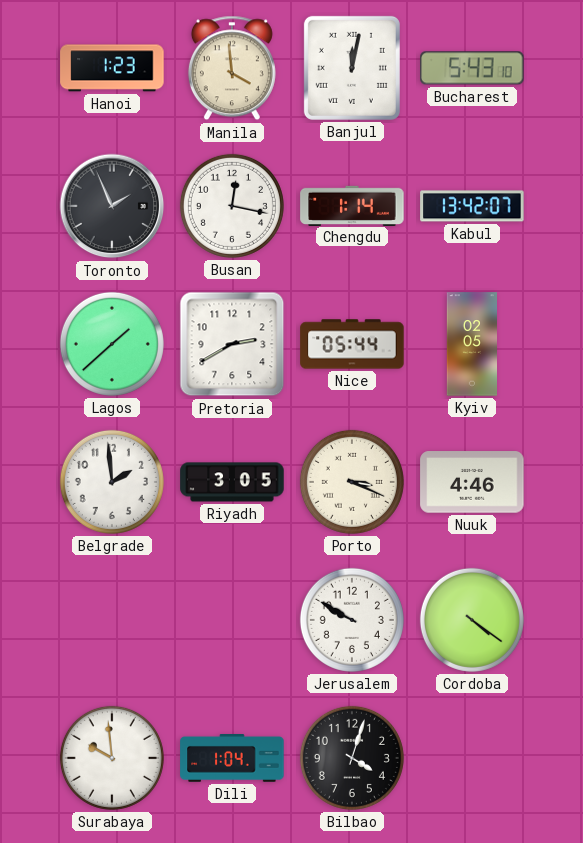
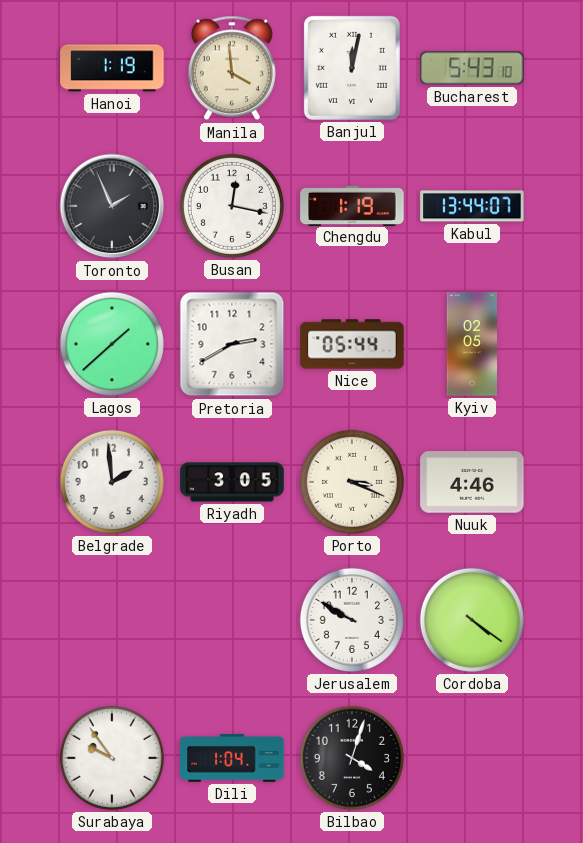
Hanoi: 1:23 -> 1:19
Chengdu: 1:14 -> 1:19
Kabul: 13:42 -> 13:44
Surabaya: 9:59 -> 9:54
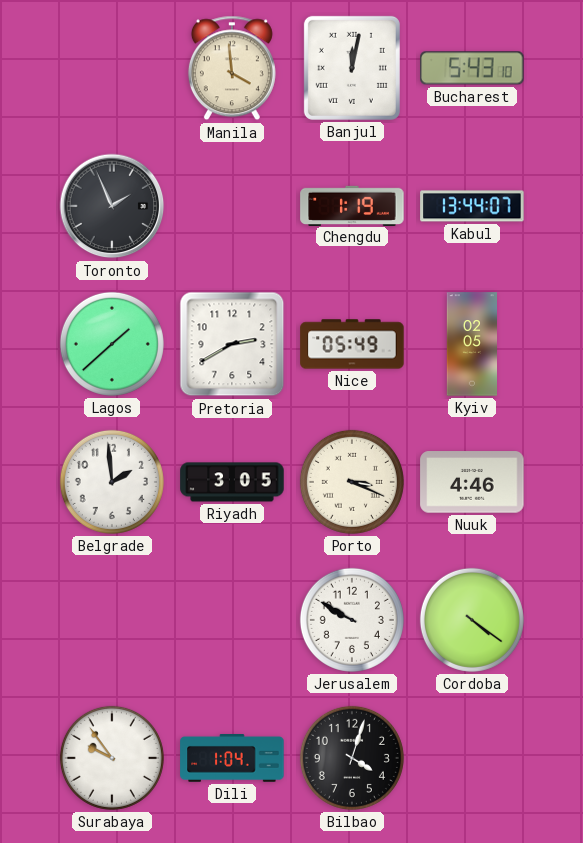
Hanoi: 1:19 -> none
Busan: 12:17 -> none
Nice: 05:44 -> 05:49
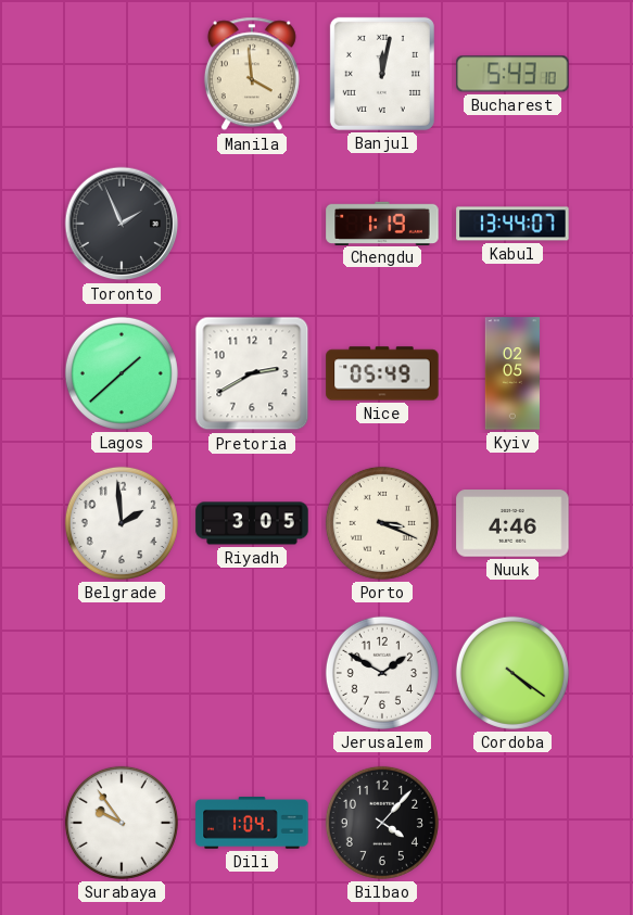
Jerusalem: 9:50 -> 1:50
Bilbao: 4:03 -> 4:07
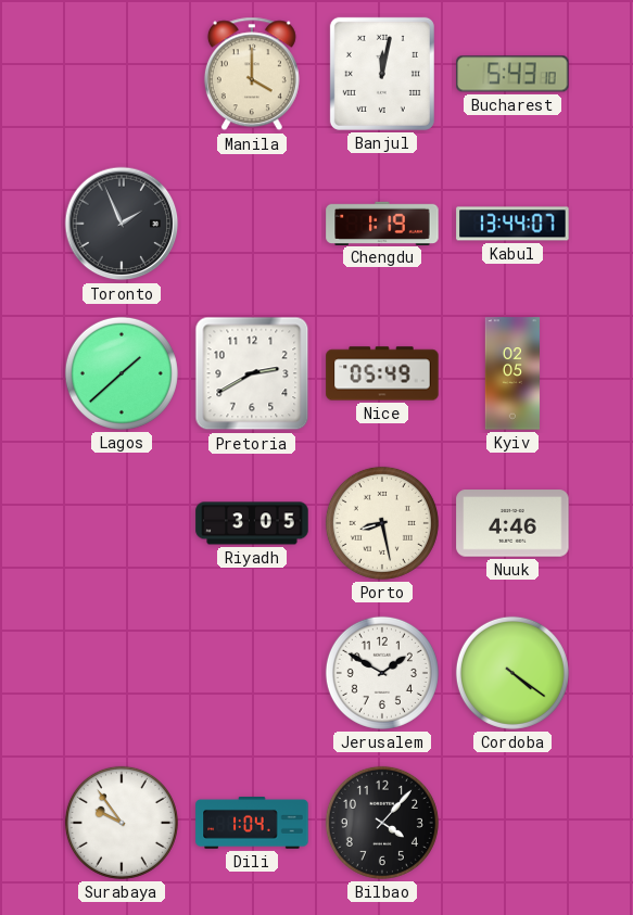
Manila: 3:59 -> 4:00
Belgrade: 1:59 -> none
Porto: 3:19 -> 8:28
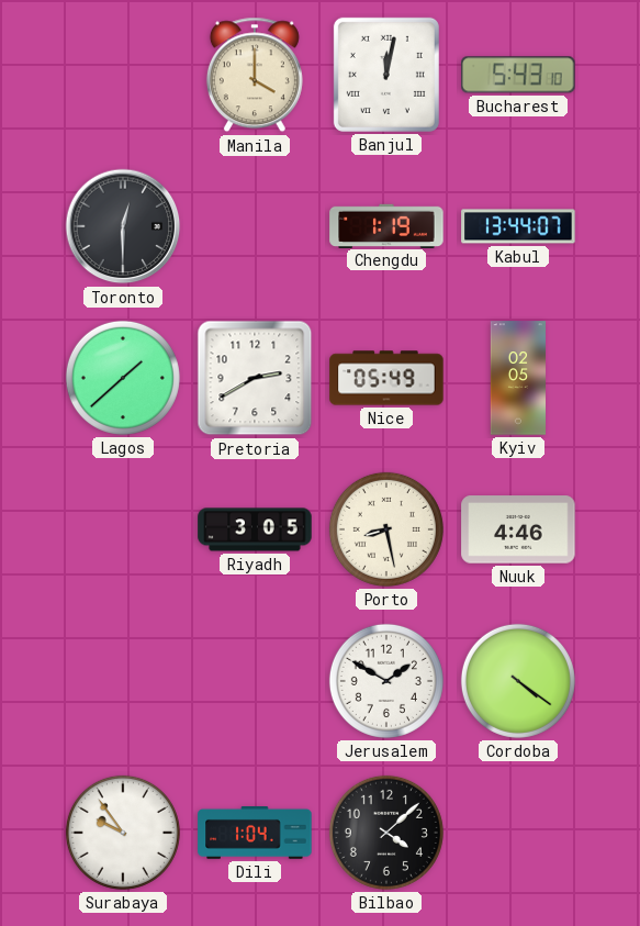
Toronto: 1:56 -> 12:30
Bilbao: 4:07 -> 4:08
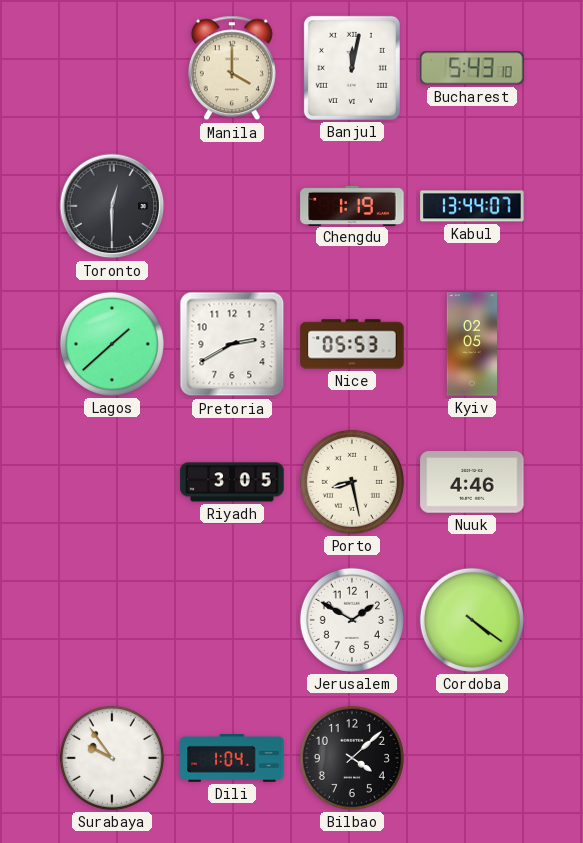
Nice: 05:49 -> 05:53
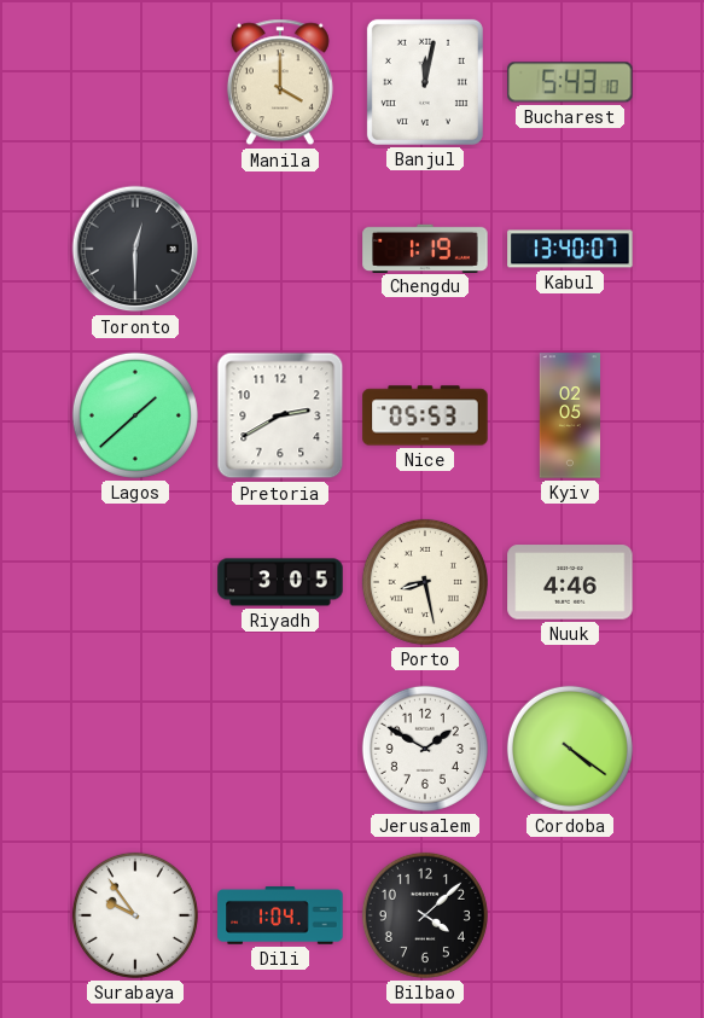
Kabul: 13:44 -> 13:40
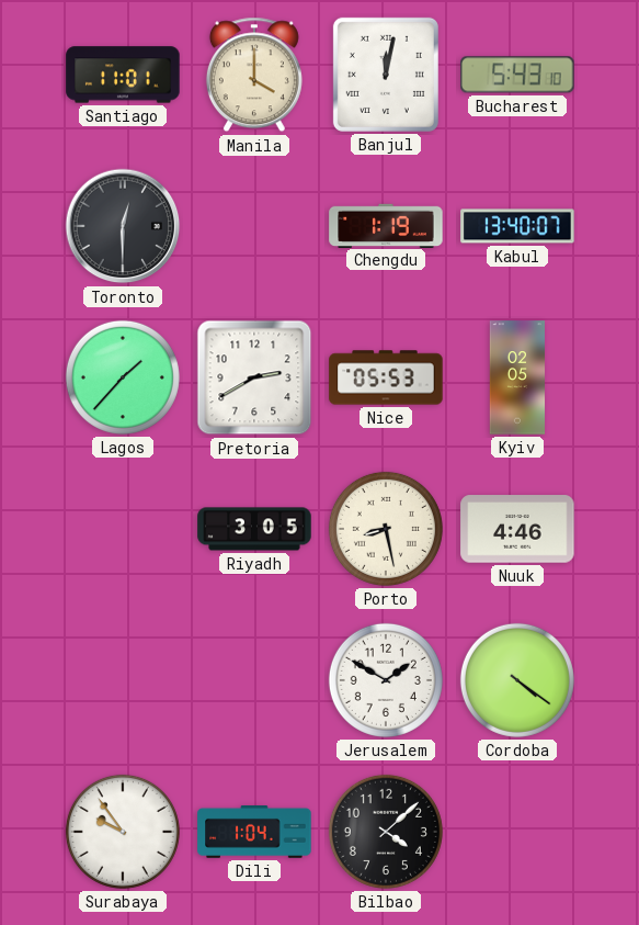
Santiago: none -> 11:01
Lagos: 1:38 -> 1:37
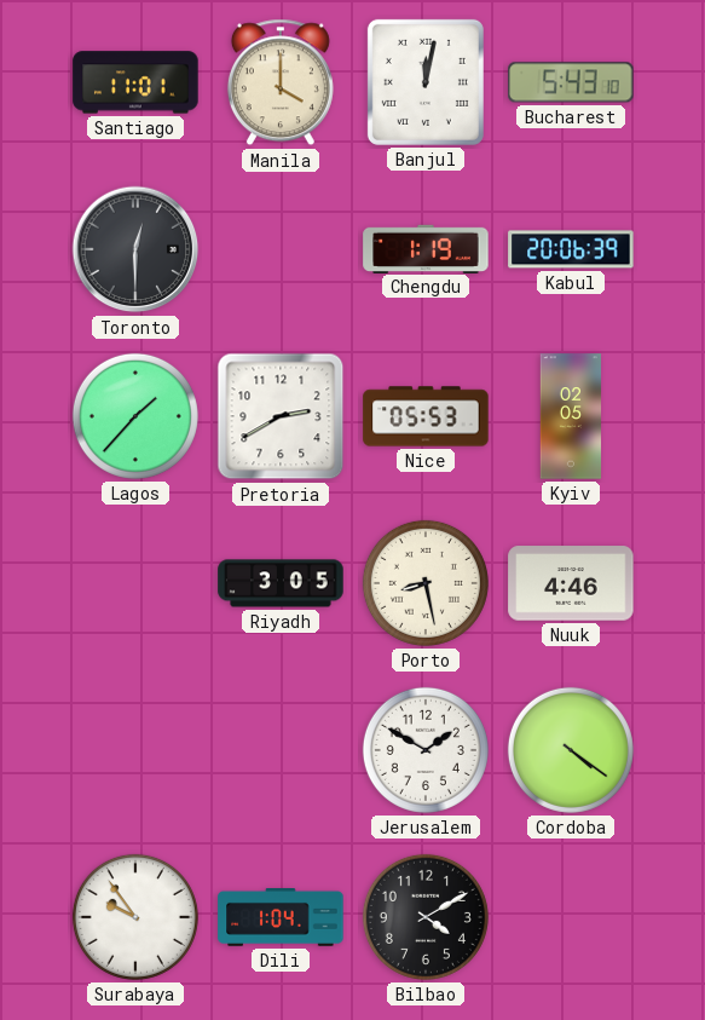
Kabul: 13:40 -> 20:06
Bilbao: 4:08 -> 4:10
